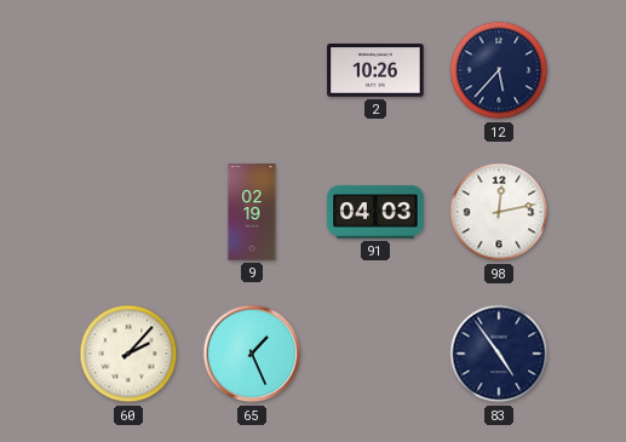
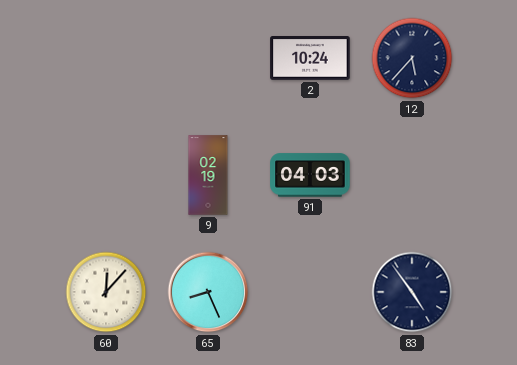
2: 10:26 -> 10:24
98: 12:13 -> none
60: 2:07 -> 12:07
65: 1:26 -> 8:26
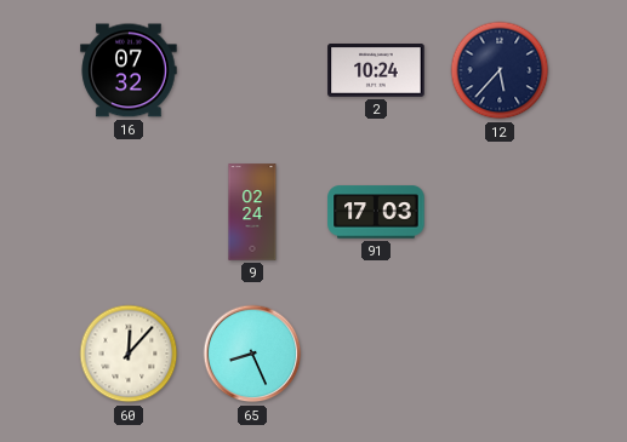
16: none -> 07:32
9: 02:19 -> 02:24
91: 04:03 -> 17:03
83: 4:54 -> none
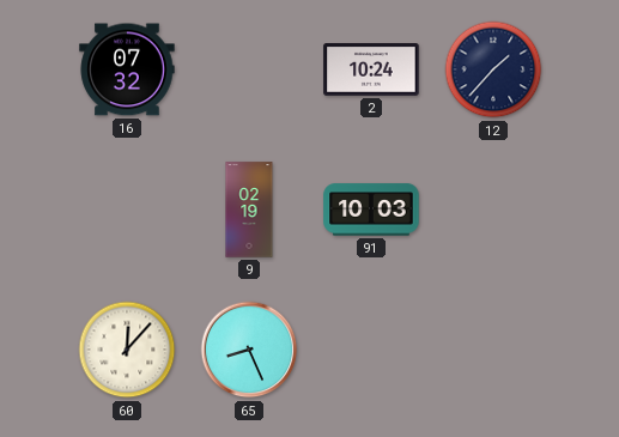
12: 5:37 -> 1:37
9: 02:24 -> 02:19
91: 17:03 -> 10:03
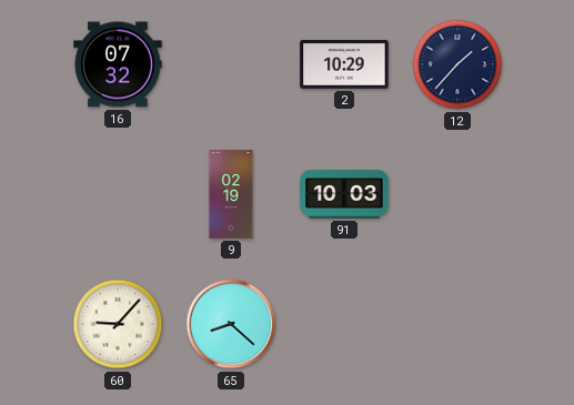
2: 10:24 -> 10:29
60: 12:07 -> 9:07
65: 8:26 -> 8:22
